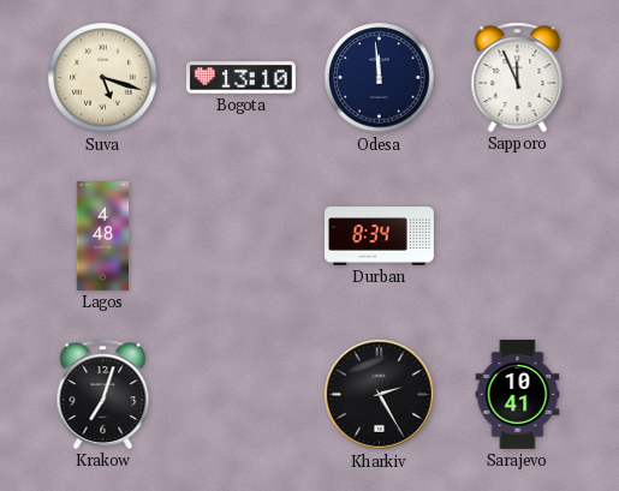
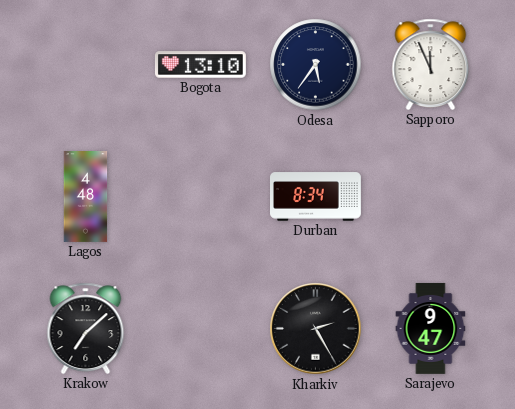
Suva: 5:18 -> none
Odesa: 11:59 -> 5:36
Krakow: 7:03 -> 7:08
Sarajevo: 10:41 -> 9:47
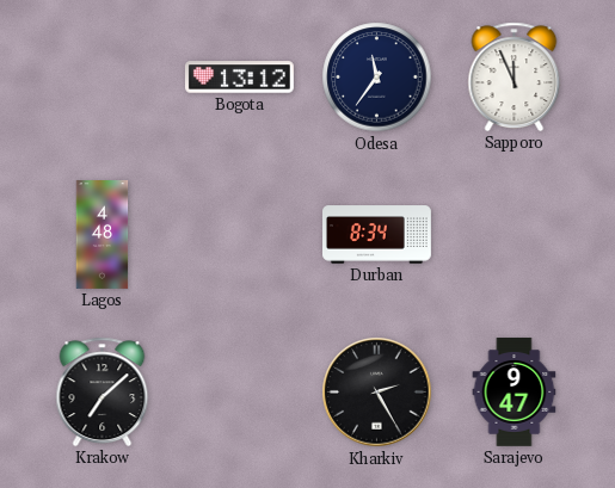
Bogota: 13:10 -> 13:12
Odesa: 5:36 -> 11:36
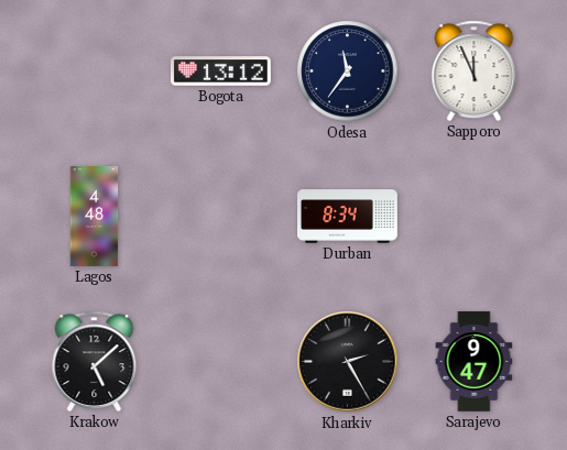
Krakow: 7:08 -> 5:08
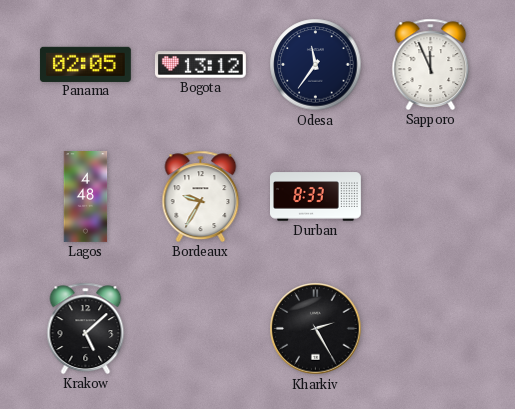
Panama: none -> 02:05
Bordeaux: none -> 9:35
Durban: 8:34 -> 8:33
Sarajevo: 9:47 -> none
